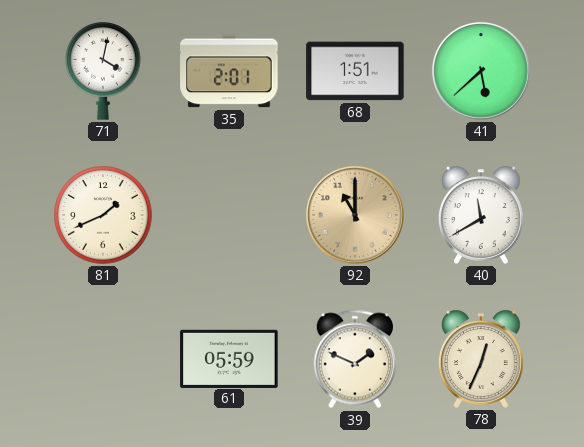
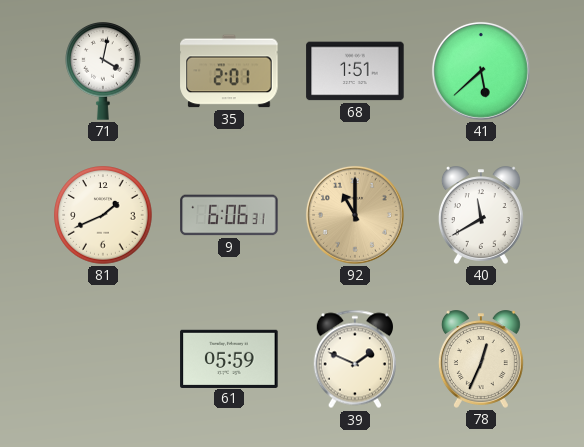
9: none -> 6:06
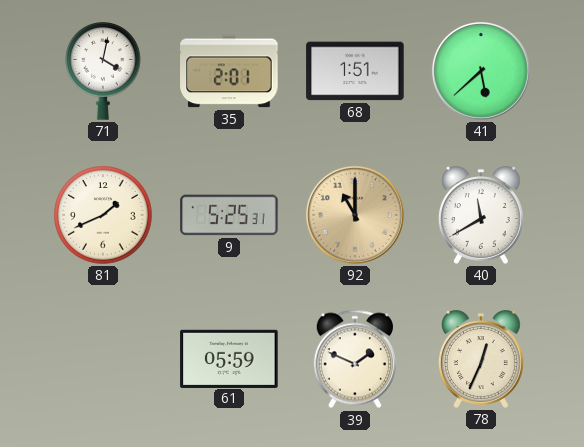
9: 6:06 -> 5:25
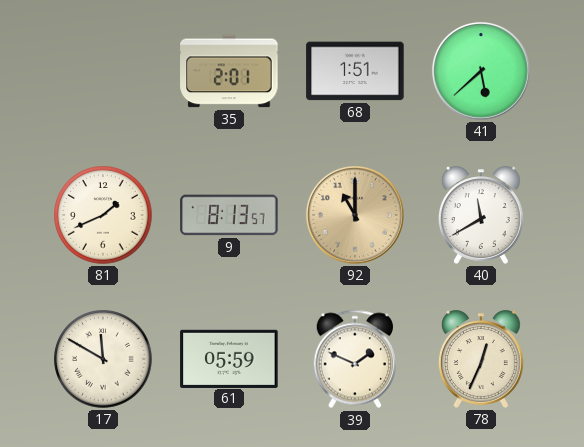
71: 4:02 -> none
9: 5:25 -> 8:13
17: none -> 11:50
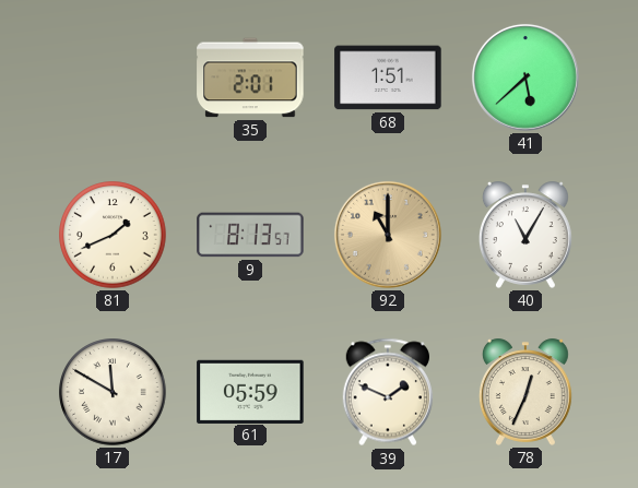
40: 11:40 -> 11:05
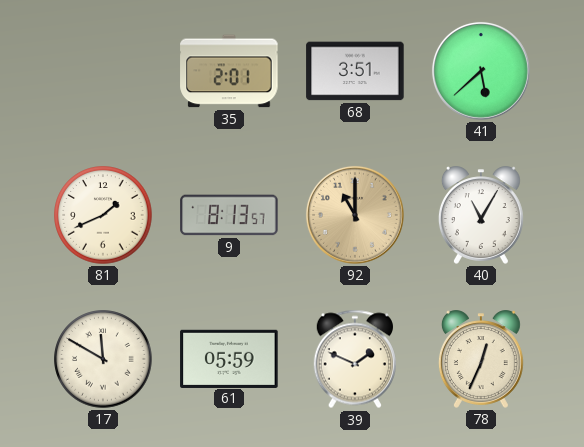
68: 1:51 -> 3:51
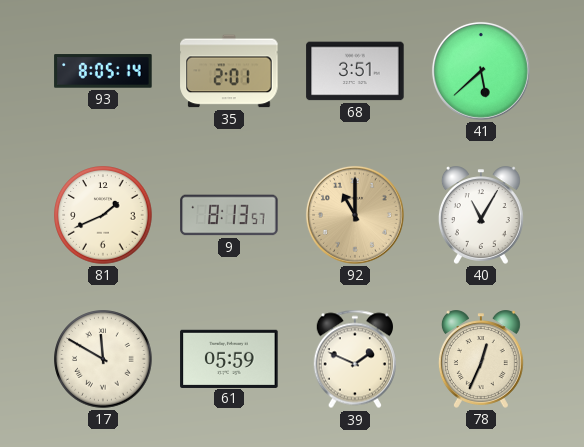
93: none -> 8:05
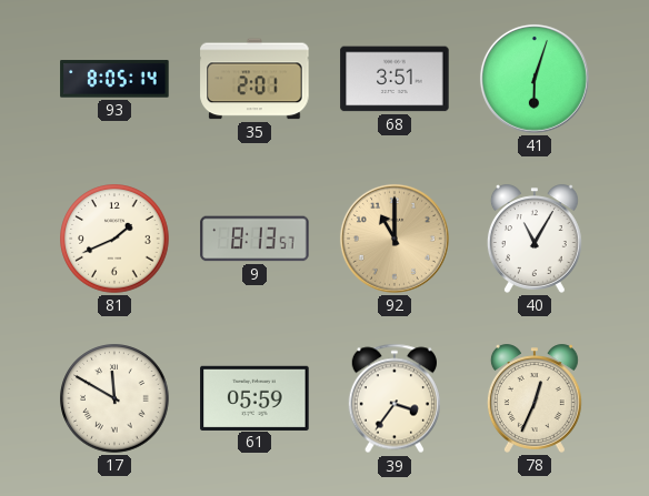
41: 5:38 -> 6:03
39: 1:49 -> 3:36
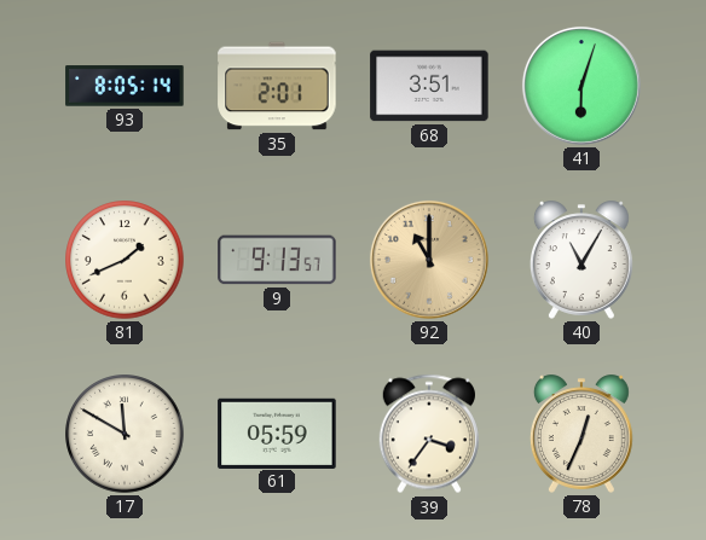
9: 8:13 -> 9:13
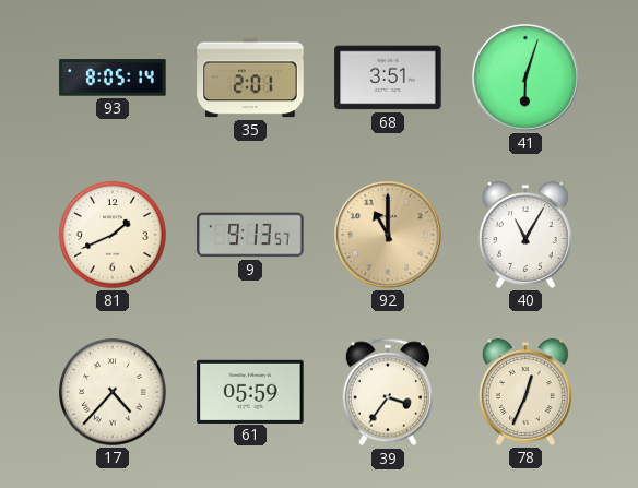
17: 11:50 -> 4:37
